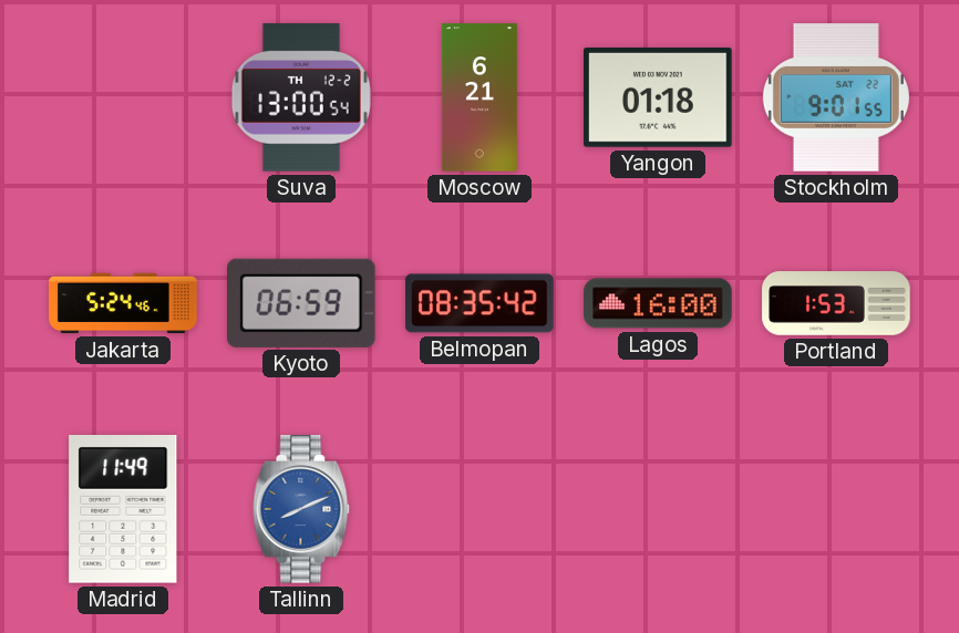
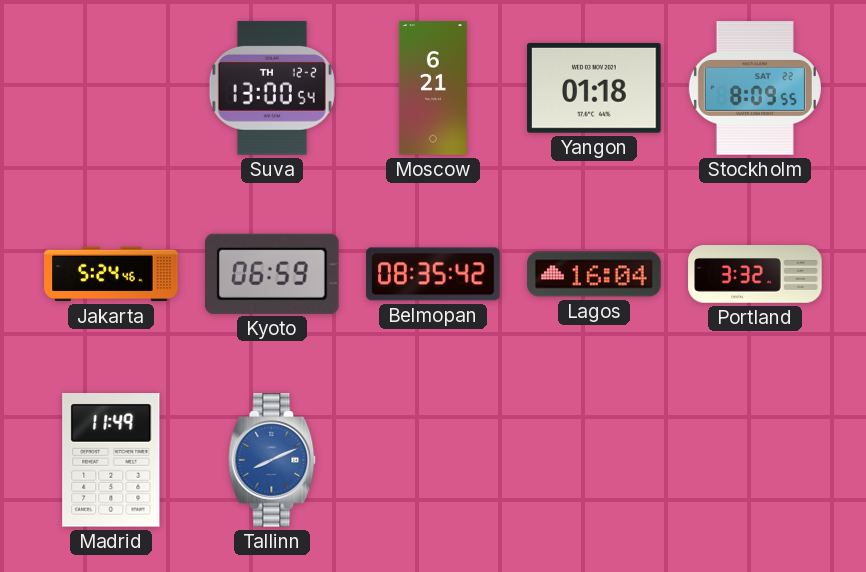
Stockholm: 9:01 -> 8:09
Lagos: 16:00 -> 16:04
Portland: 1:53 -> 3:32
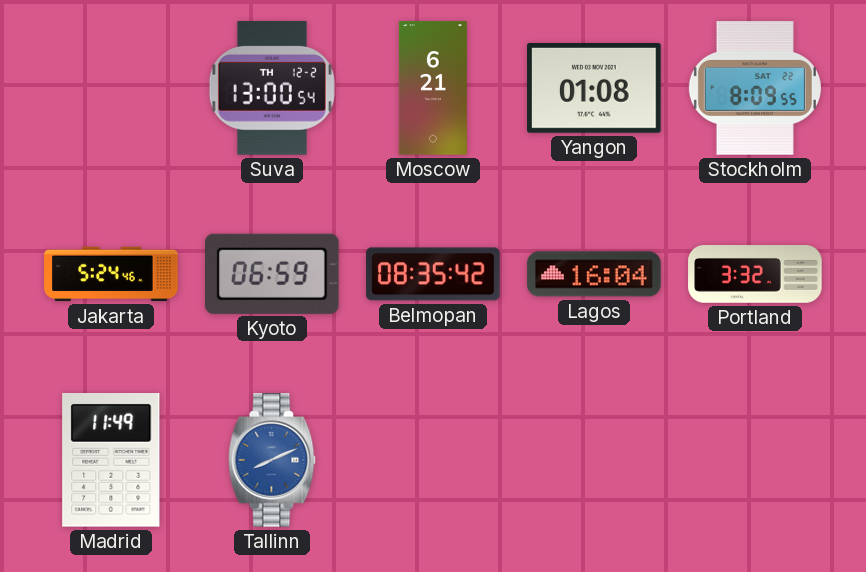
Yangon: 01:18 -> 01:08
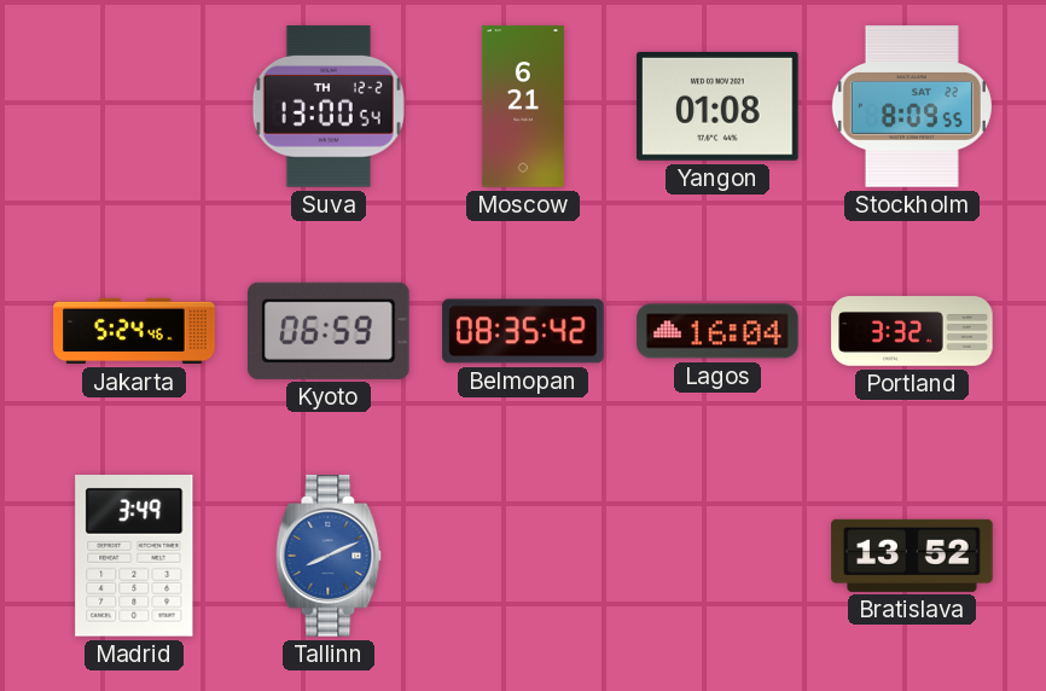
Madrid: 11:49 -> 3:49
Bratislava: none -> 13:52
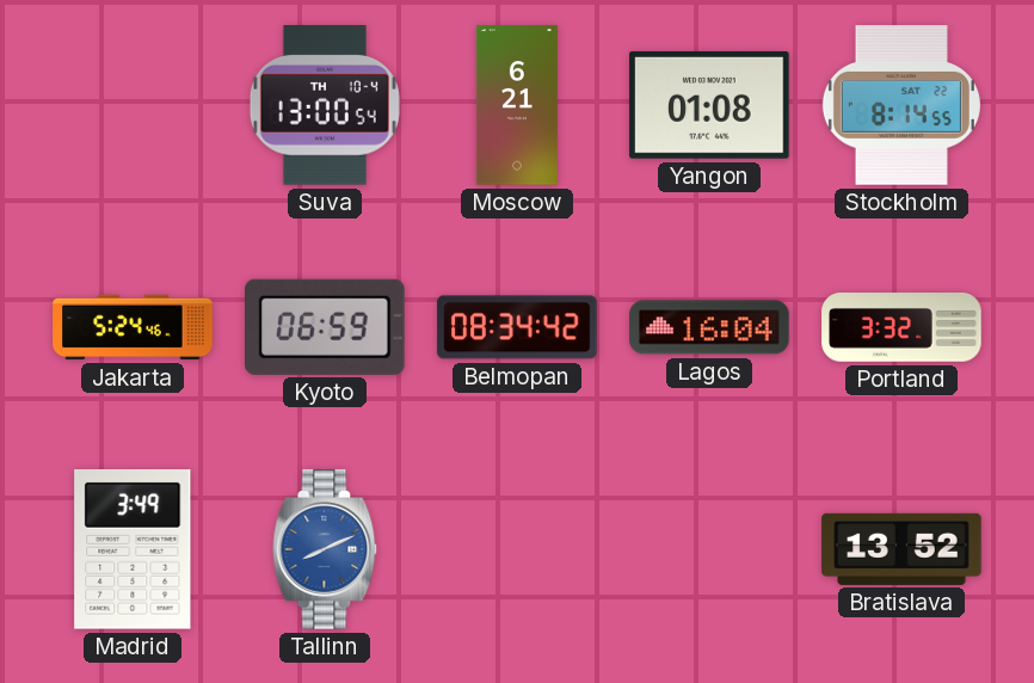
Suva date: TH 12-2 -> TH 10-4
Stockholm: 8:09 -> 8:14
Belmopan: 08:35 -> 08:34
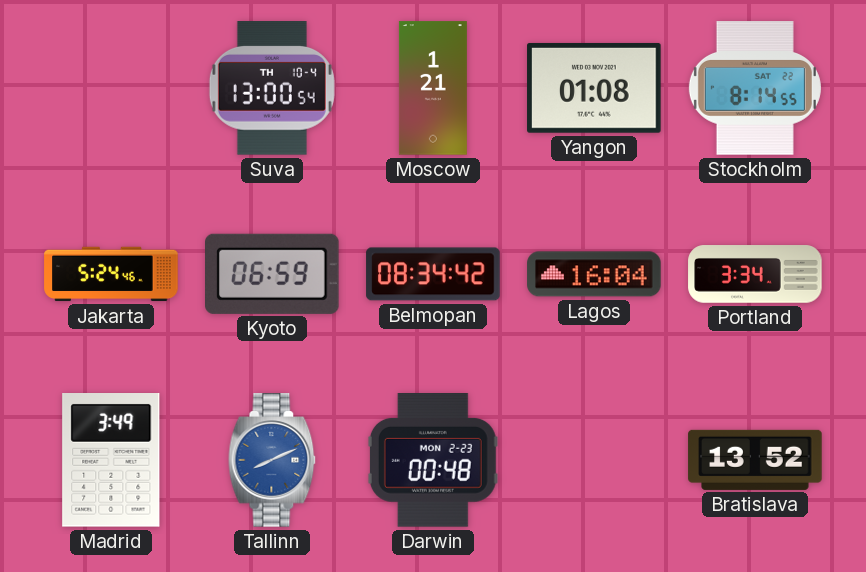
Moscow: 6:21 -> 1:21
Portland: 3:32 -> 3:34
Darwin: none -> 00:48
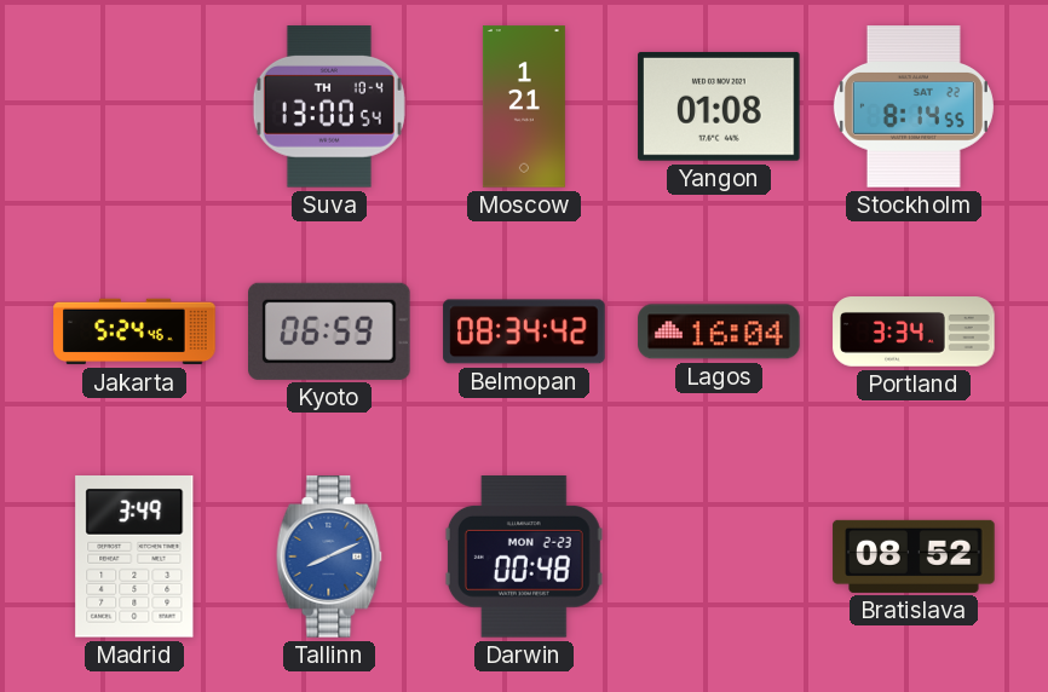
Bratislava: 13:52 -> 08:52
